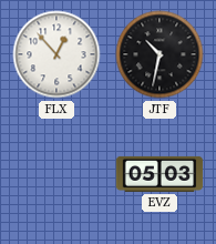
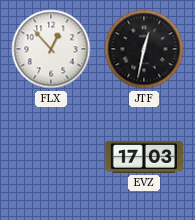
JTF: 10:32 -> 12:32
EVZ: 05:03 -> 17:03
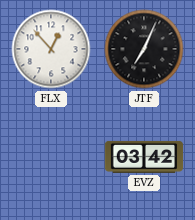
JTF: 12:32 -> 7:04
EVZ: 17:03 -> 03:42
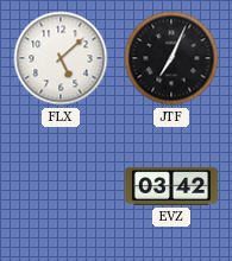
FLX: 12:53 -> 5:08
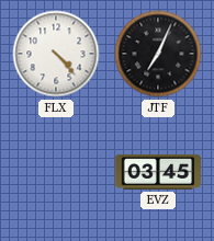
FLX: 5:08 -> 4:23
EVZ: 03:42 -> 03:45
